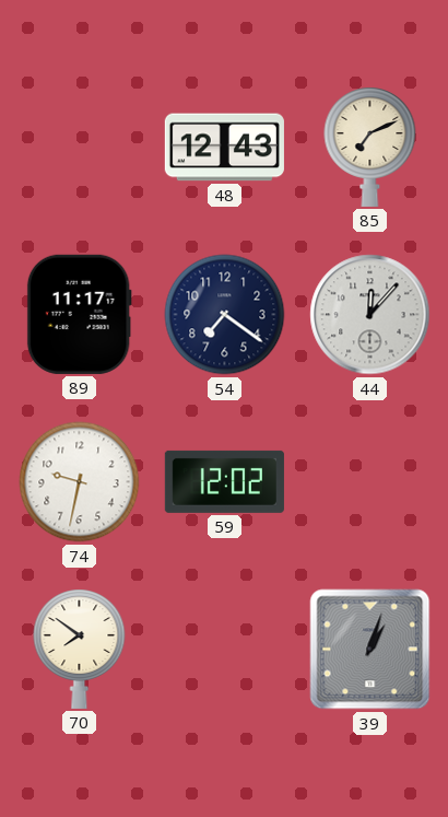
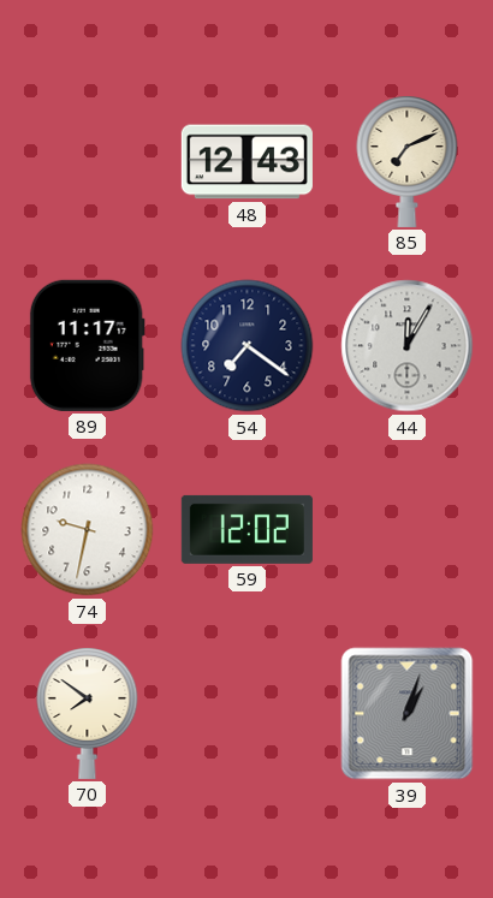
44: 12:07 -> 12:05
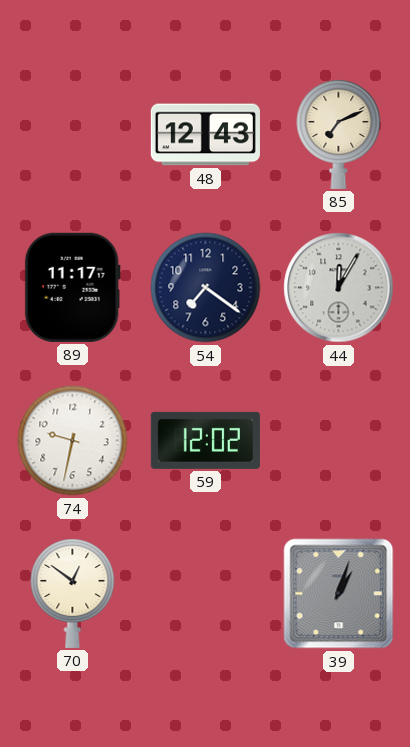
70: 7:51 -> 12:51
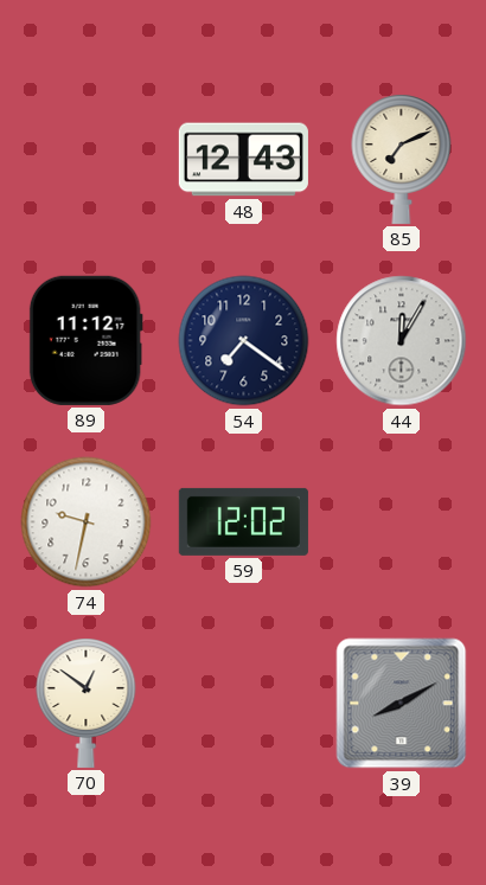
89: 11:17 -> 11:12
39: 1:03 -> 8:10
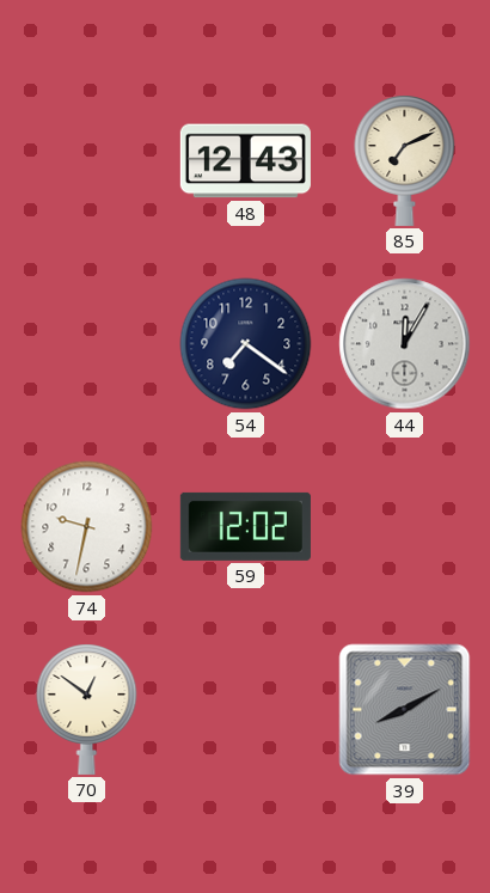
89: 11:12 -> none
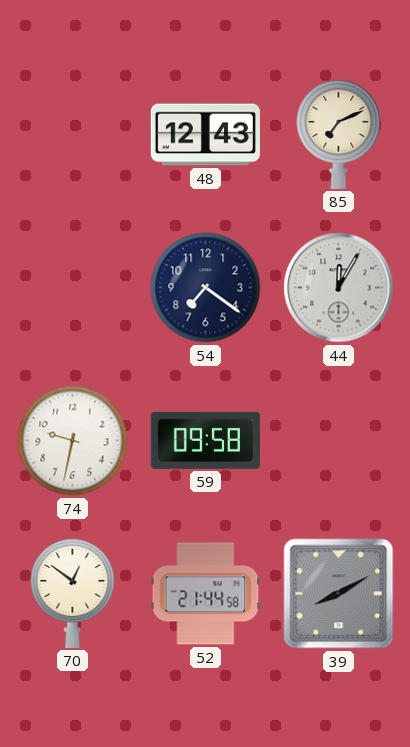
59: 12:02 -> 09:58
52: none -> 21:44
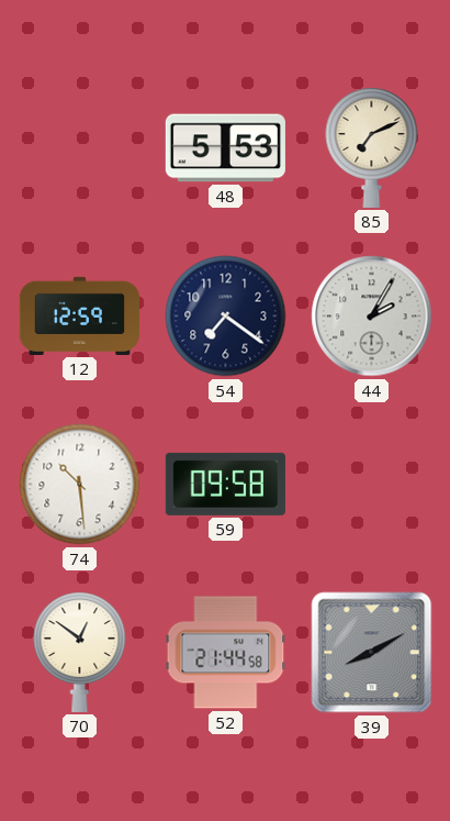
48: 12:43 -> 5:53
12: none -> 12:59
44: 12:05 -> 2:05
74: 9:32 -> 10:29
